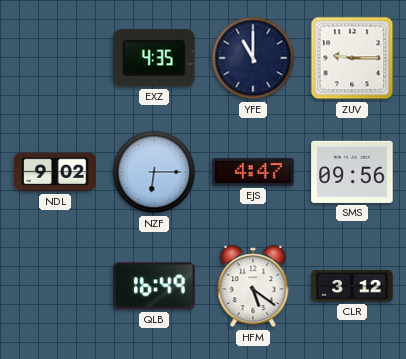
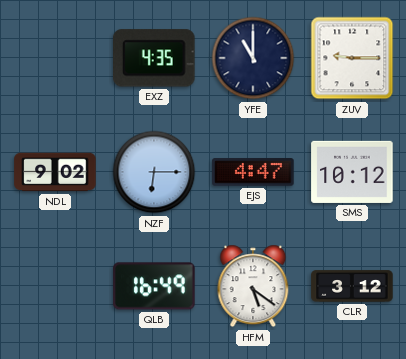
SMS: 09:56 -> 10:12
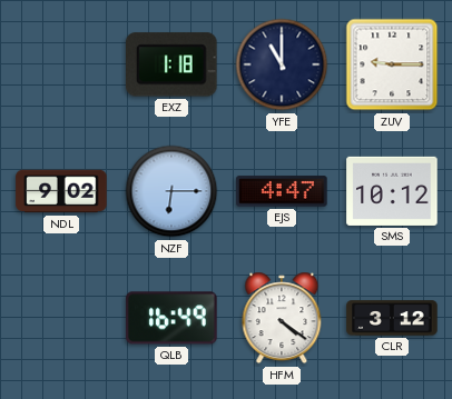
EXZ: 4:35 -> 1:18
HFM: 5:21 -> 4:21
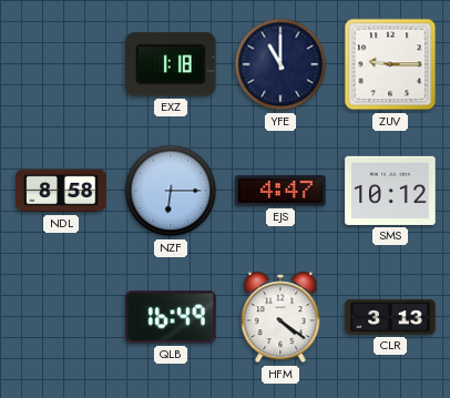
NDL: 9:02 -> 8:58
CLR: 3:12 -> 3:13
